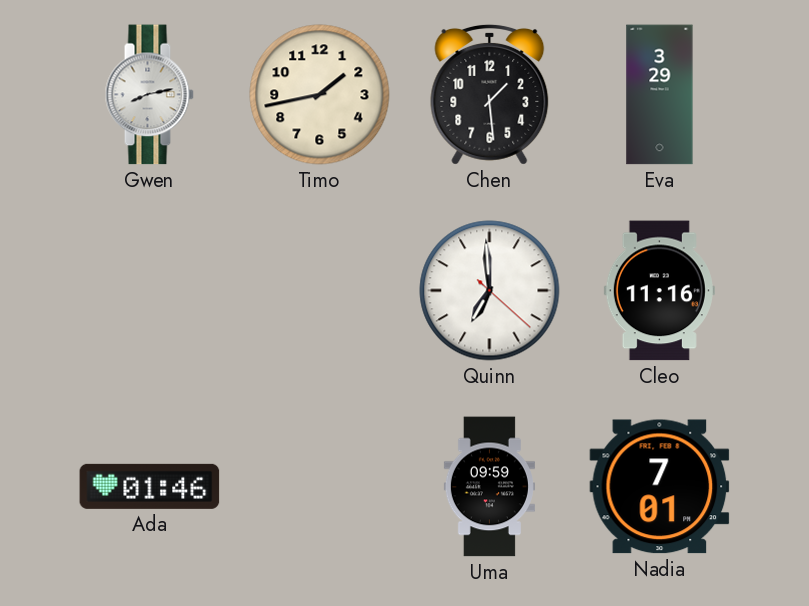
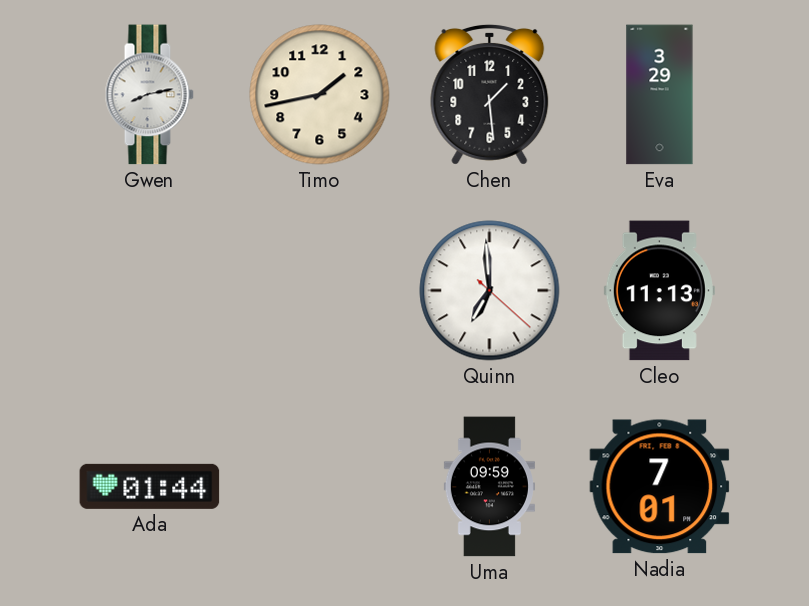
Cleo: 11:16 -> 11:13
Ada: 01:46 -> 01:44
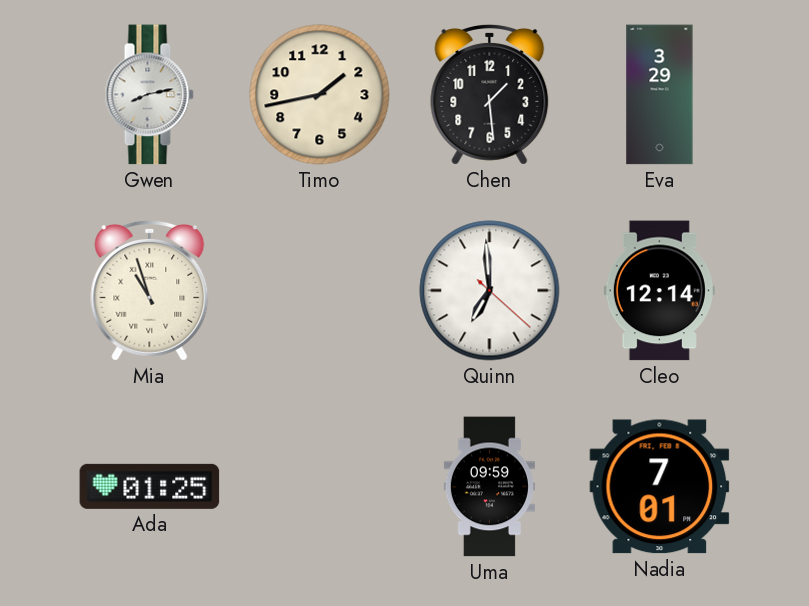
Mia: none -> 10:57
Cleo: 11:13 -> 12:14
Ada: 01:44 -> 01:25
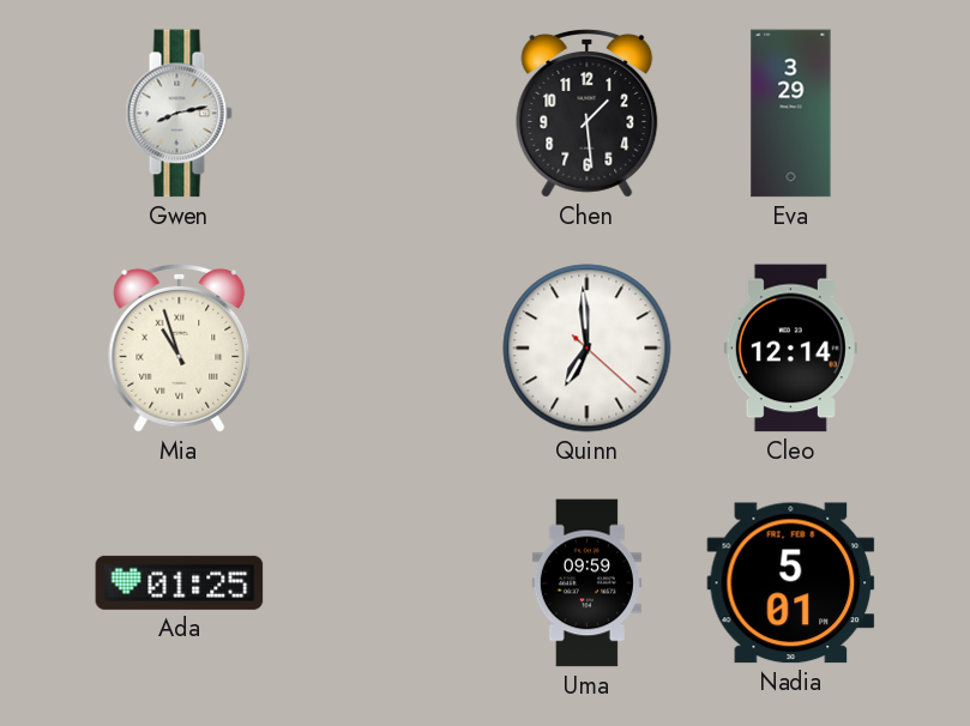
Timo: 1:43 -> none
Nadia: 7:01 -> 5:01
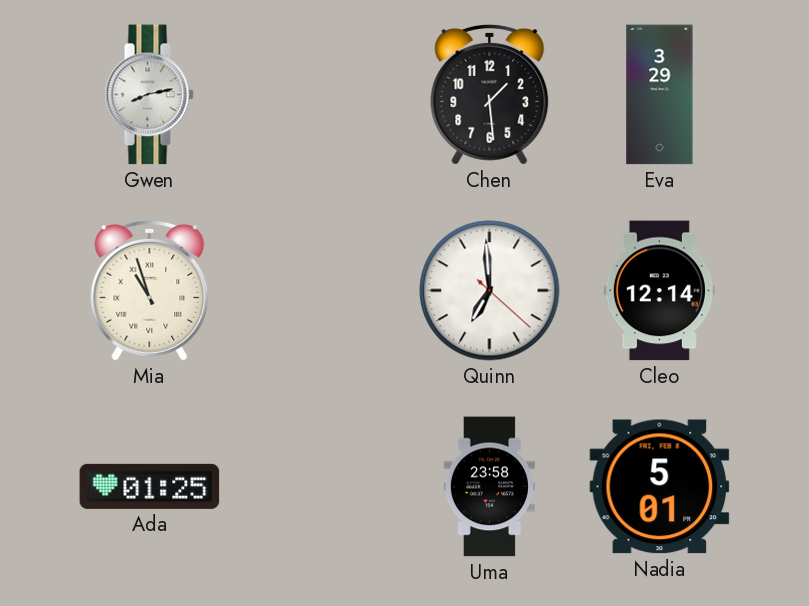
Uma: 09:59 -> 23:58
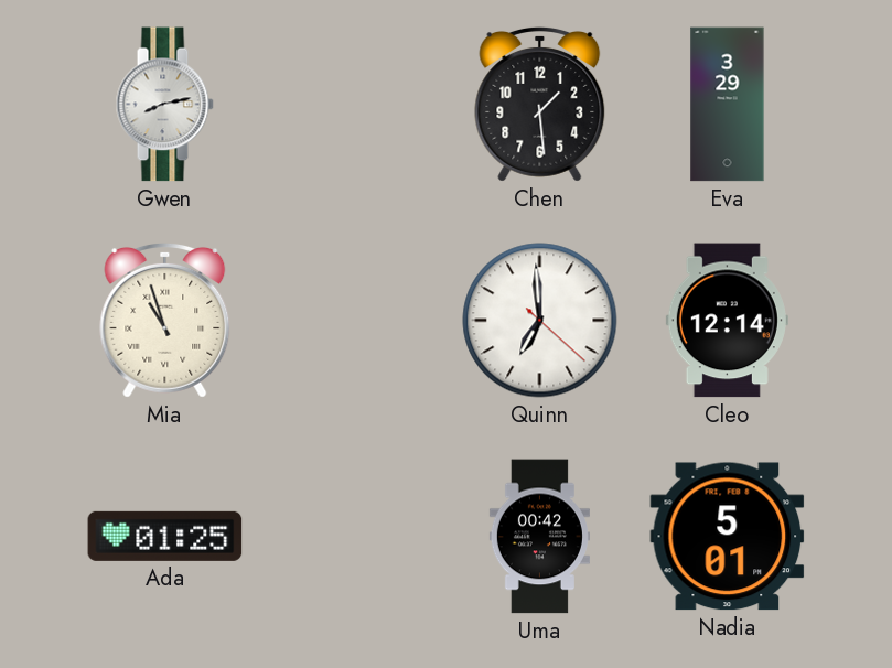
Uma: 23:58 -> 00:42
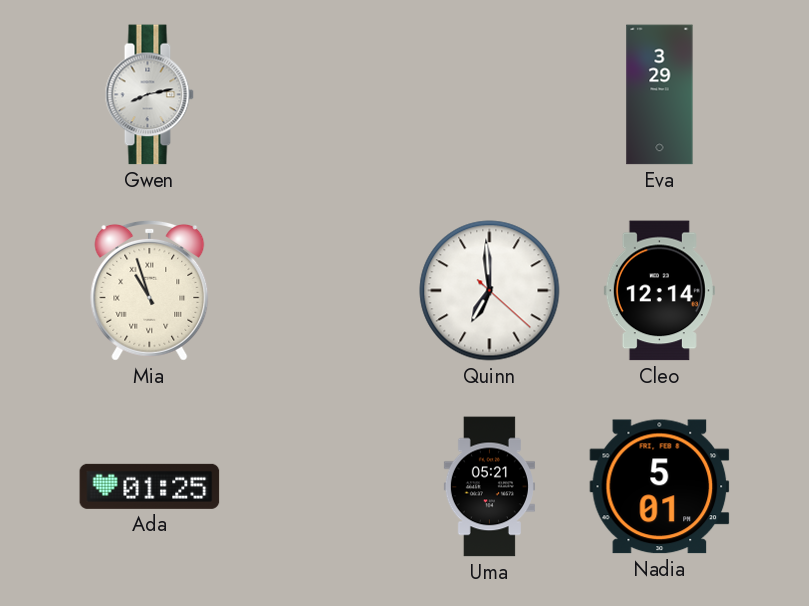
Chen: 1:29 -> none
Uma: 00:42 -> 05:21
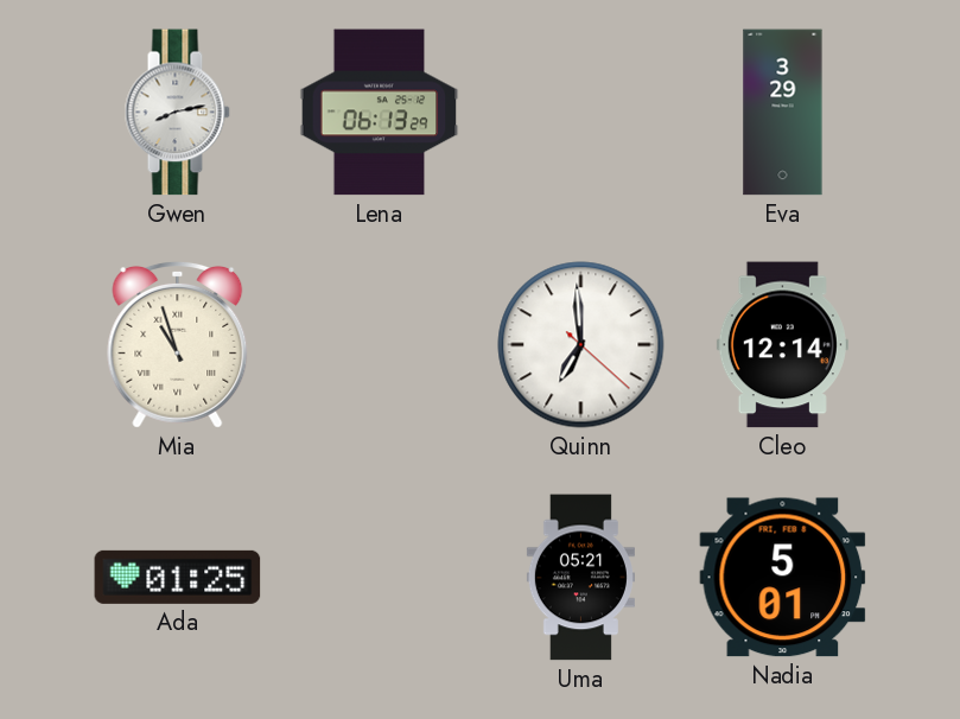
Lena: none -> 06:13
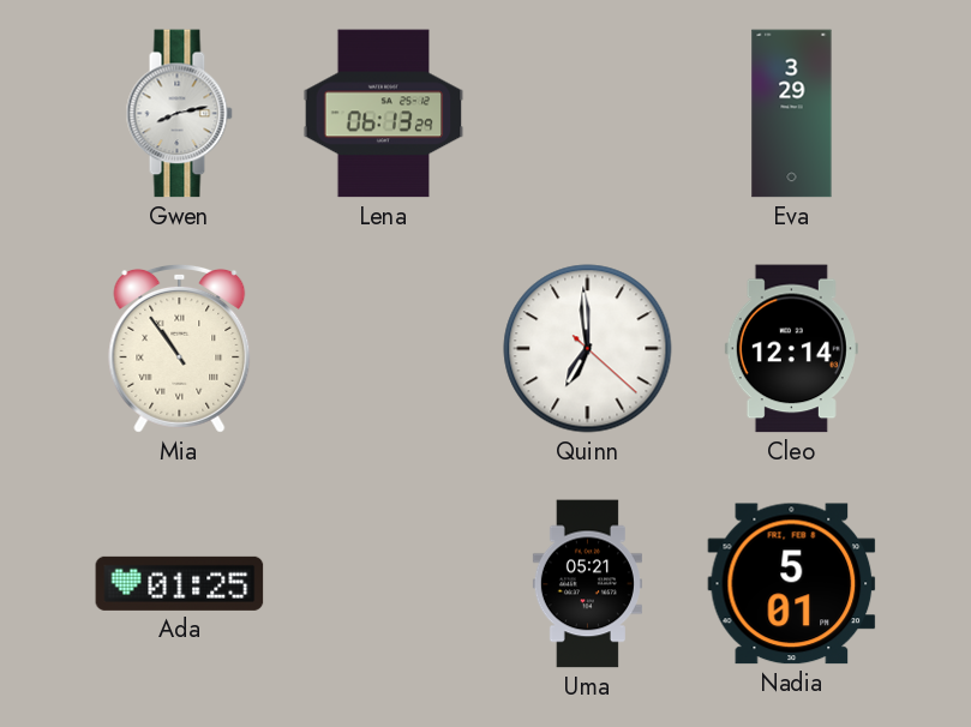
Mia: 10:57 -> 10:54
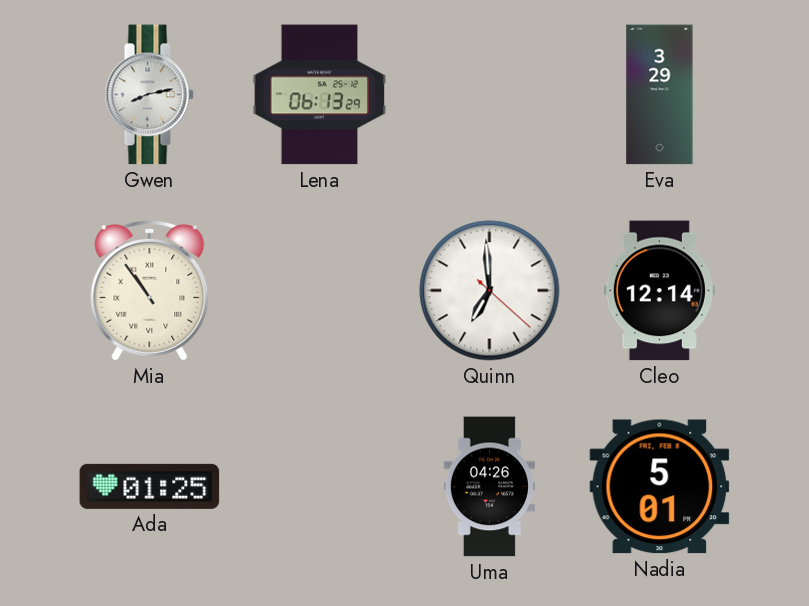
Uma: 05:21 -> 04:26
